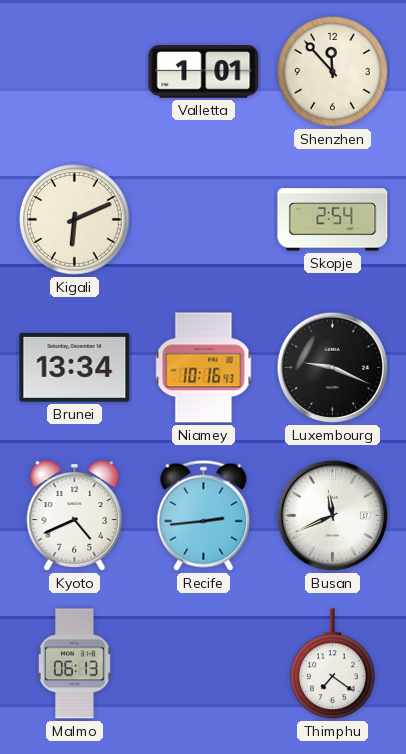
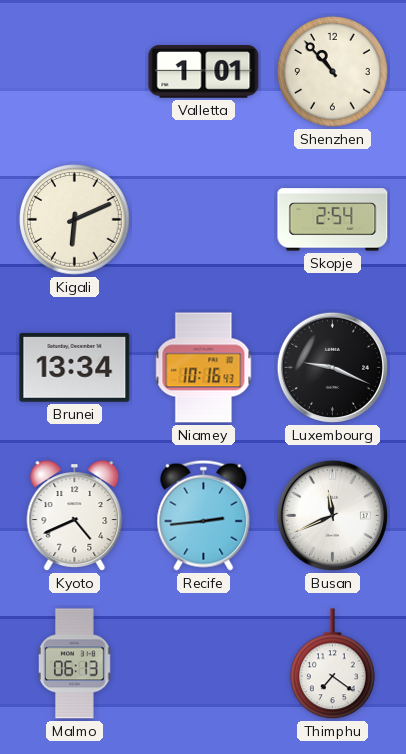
Shenzhen: 11:53 -> 10:53
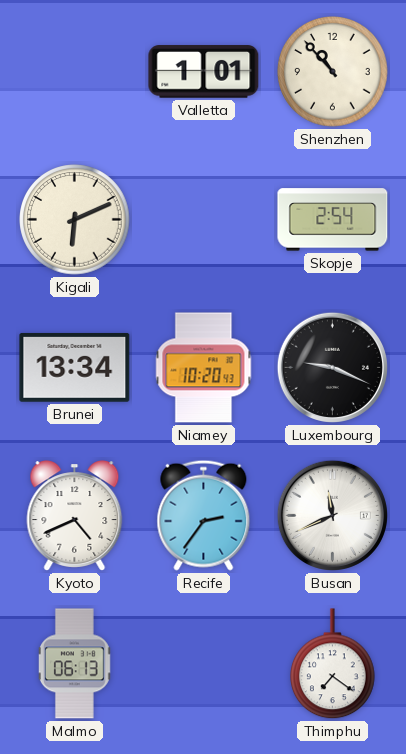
Niamey: 10:16 -> 10:20
Recife: 2:44 -> 2:36
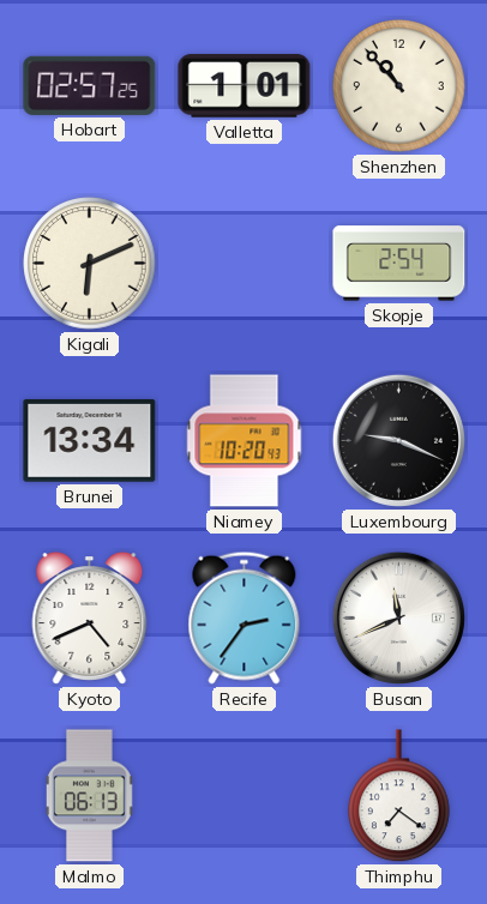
Hobart: none -> 02:57
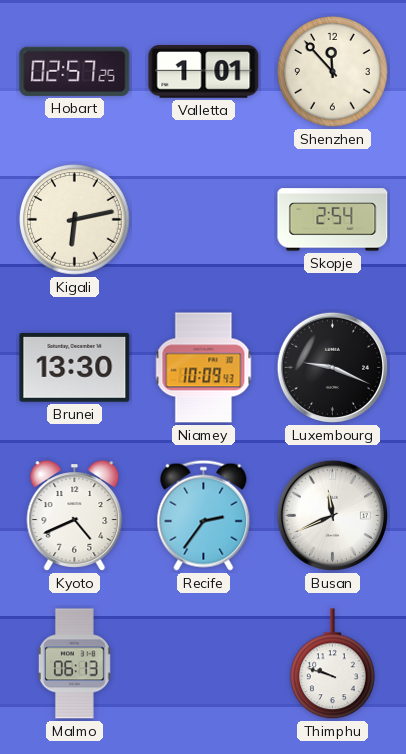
Shenzhen: 10:53 -> 11:53
Kigali: 6:11 -> 6:13
Brunei: 13:34 -> 13:30
Niamey: 10:20 -> 10:09
Thimphu: 7:21 -> 9:48
